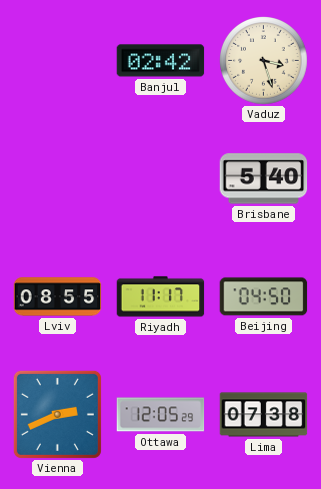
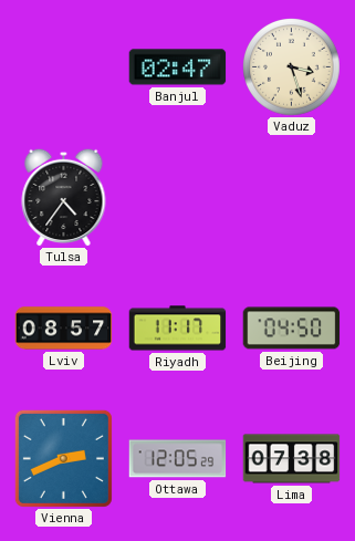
Banjul: 02:42 -> 02:47
Tulsa: none -> 4:36
Brisbane: 5:40 -> none
Lviv: 08:55 -> 08:57
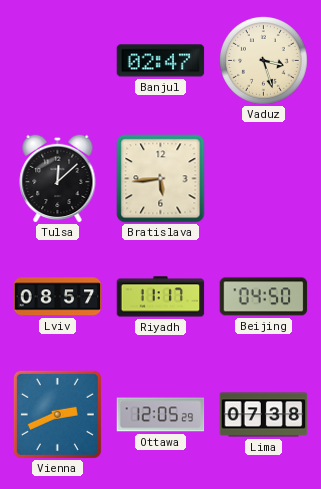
Tulsa: 4:36 -> 12:08
Bratislava: none -> 5:44
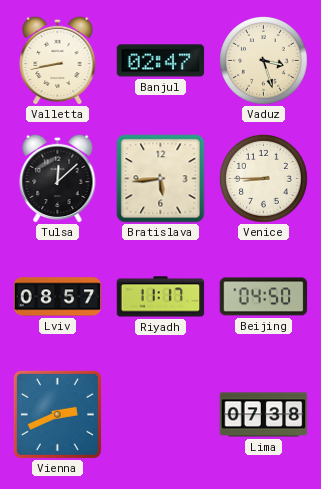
Valletta: none -> 8:43
Venice: none -> 8:45
Ottawa: 12:05 -> none
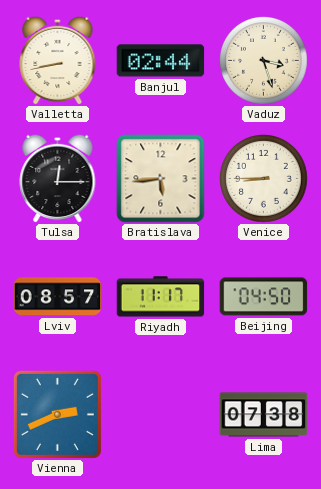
Banjul: 02:47 -> 02:44
Tulsa: 12:08 -> 12:15
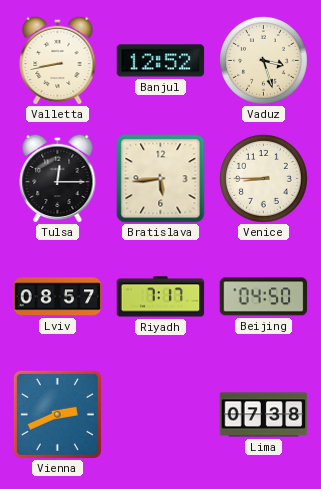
Banjul: 02:44 -> 12:52
Riyadh: 11:17 -> 7:17
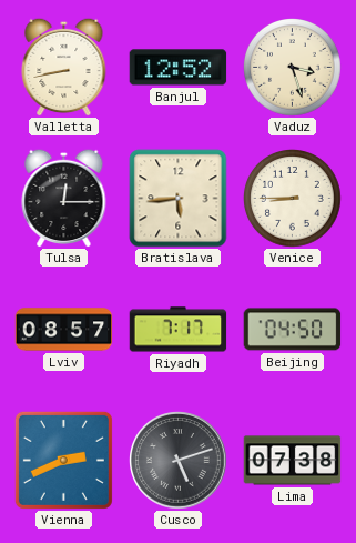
Cusco: none -> 5:12
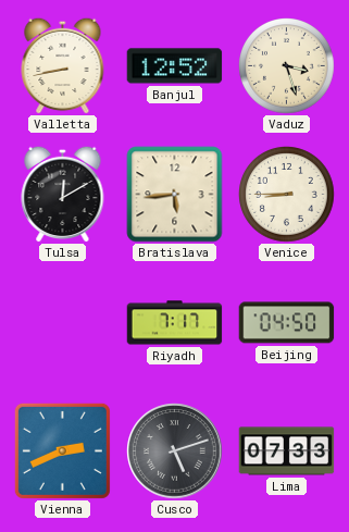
Tulsa: 12:15 -> 12:10
Lviv: 08:57 -> none
Lima: 07:38 -> 07:33
